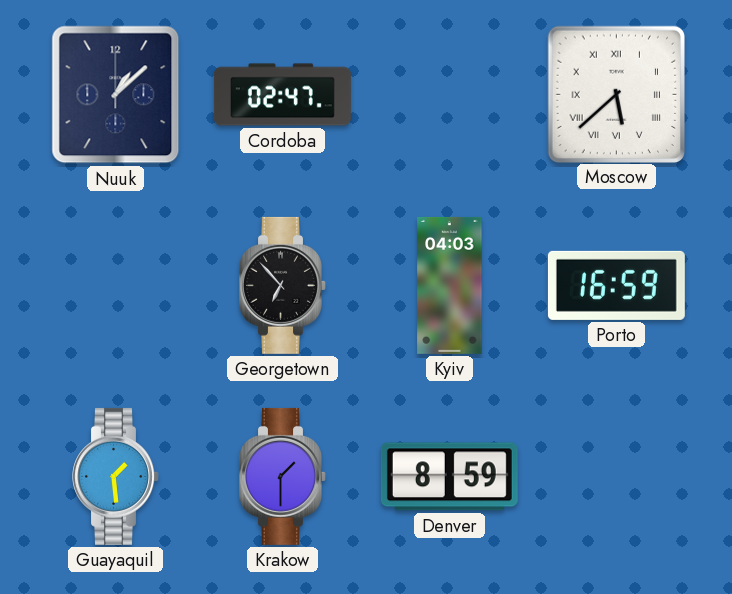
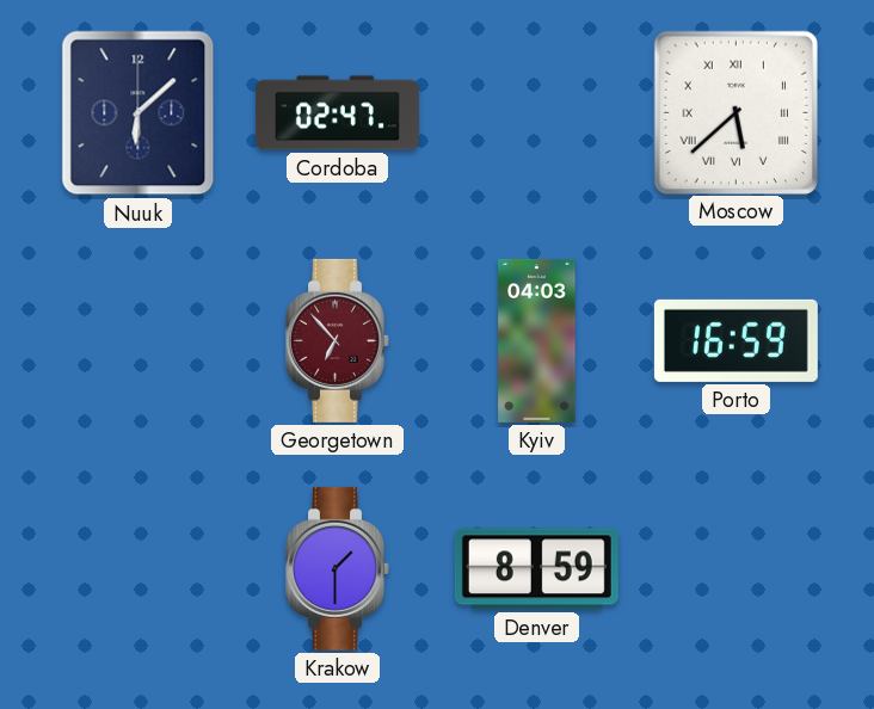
Nuuk: 1:08 -> 6:08
Georgetown dial: black -> burgundy
Guayaquil: 1:29 -> none
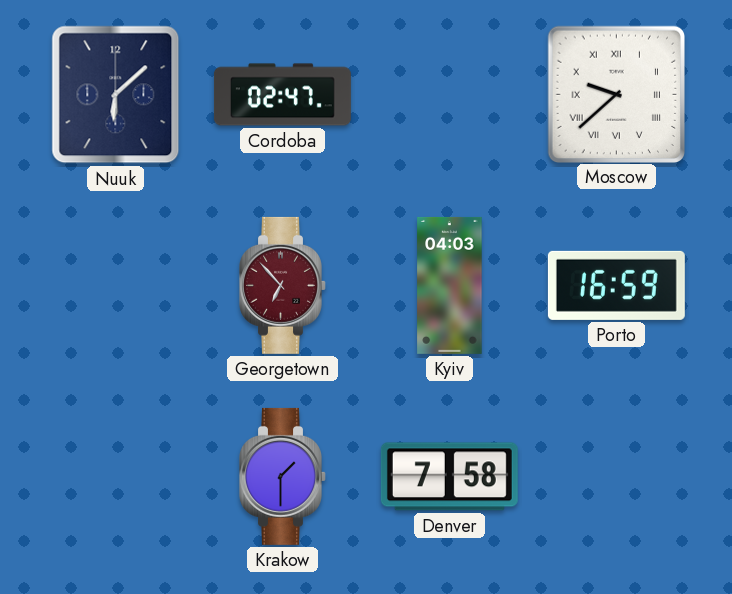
Moscow: 5:38 -> 9:38
Denver: 8:59 -> 7:58
